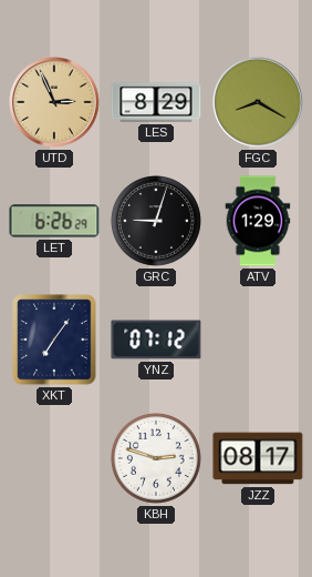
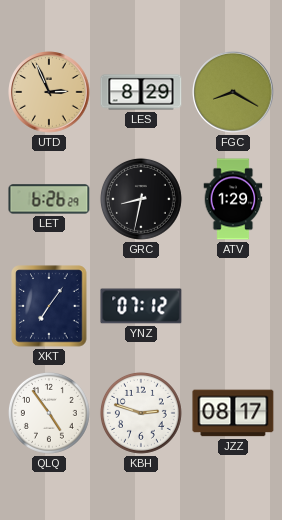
GRC: 9:03 -> 8:32
QLQ: none -> 4:54
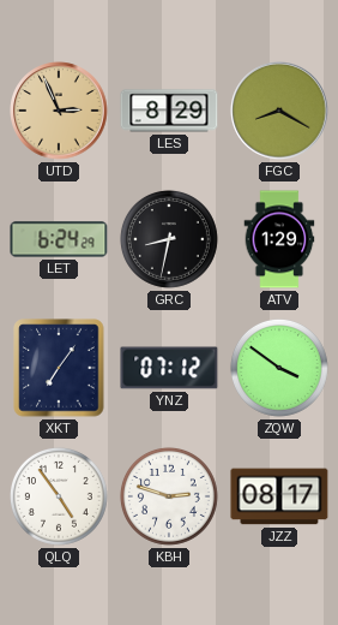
LET: 6:26 -> 6:24
ZQW: none -> 3:51
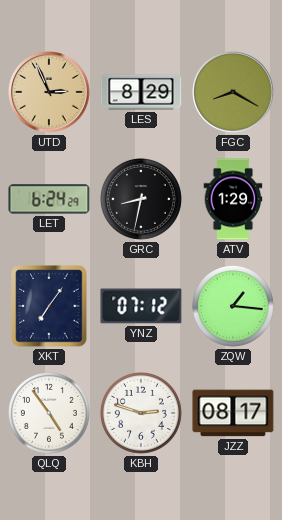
ZQW: 3:51 -> 1:16
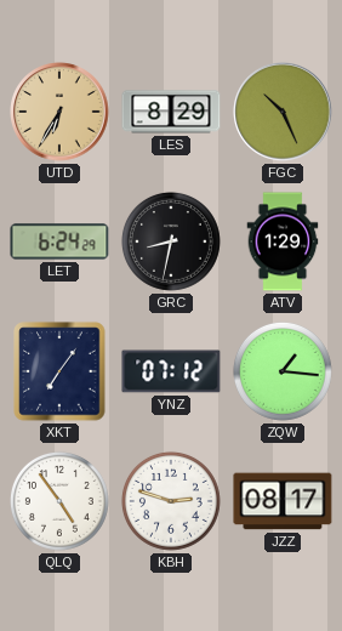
UTD: 2:56 -> 6:35
FGC: 8:20 -> 10:26
